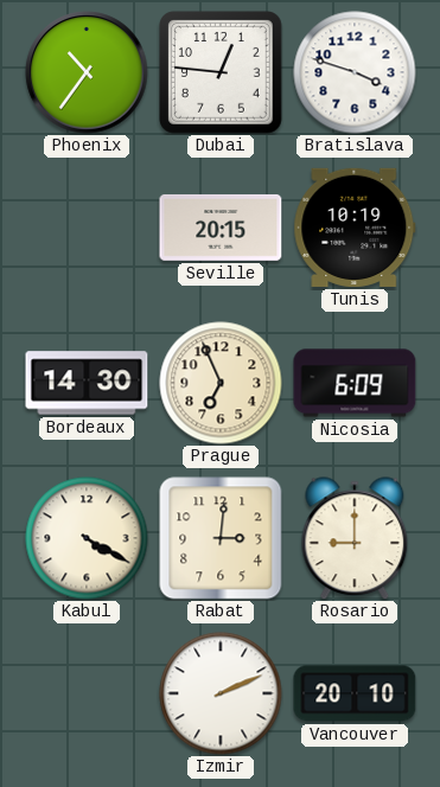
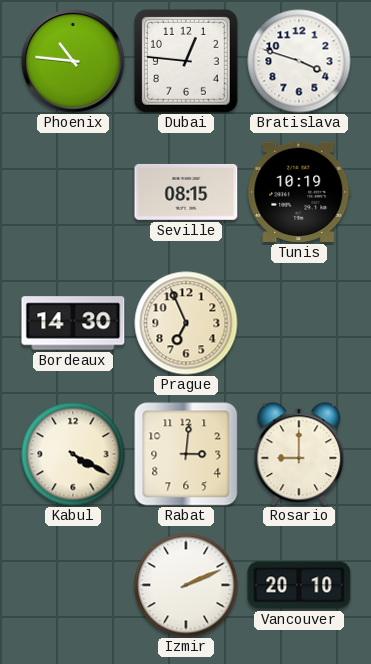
Phoenix: 10:36 -> 10:46
Seville: 20:15 -> 08:15
Nicosia: 6:09 -> none
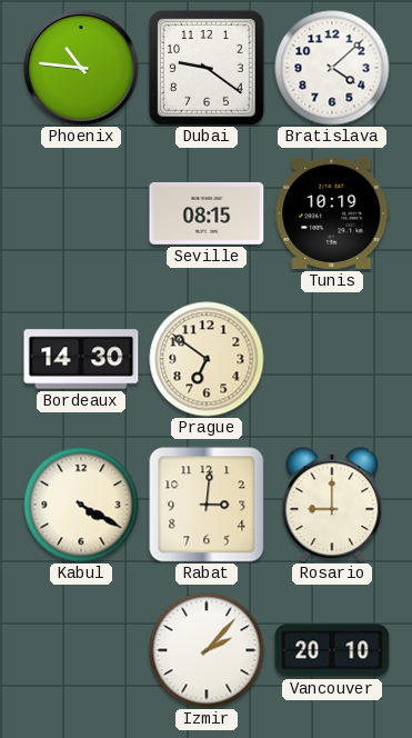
Dubai: 12:46 -> 9:21
Bratislava: 3:48 -> 4:08
Prague: 6:56 -> 6:51
Izmir: 2:11 -> 2:07
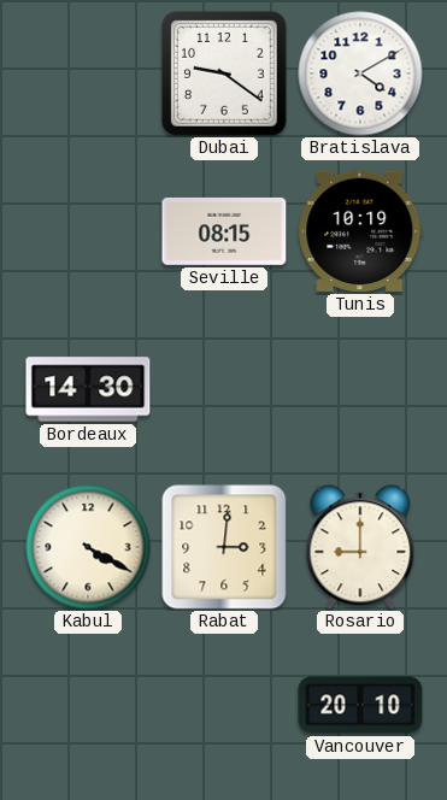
Phoenix: 10:46 -> none
Bratislava: 4:08 -> 4:10
Prague: 6:51 -> none
Izmir: 2:07 -> none
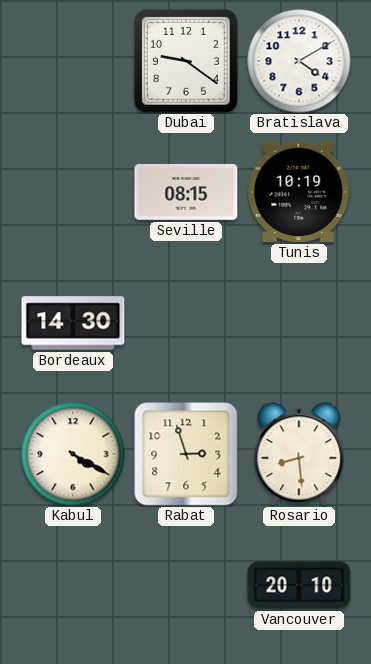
Rabat: 3:01 -> 2:57
Rosario: 9:00 -> 8:29
